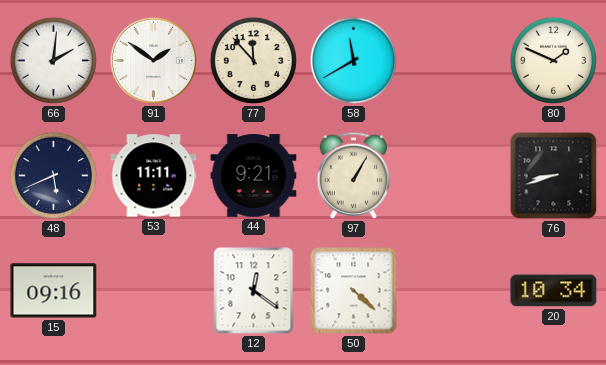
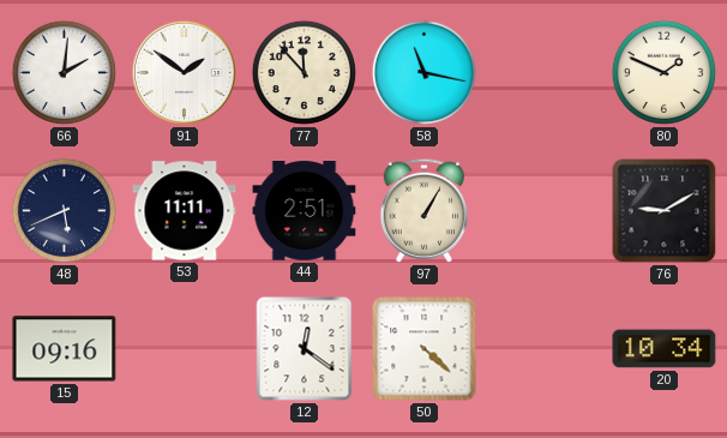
58: 11:40 -> 11:17
44: 9:21 -> 2:51
76: 8:42 -> 9:10
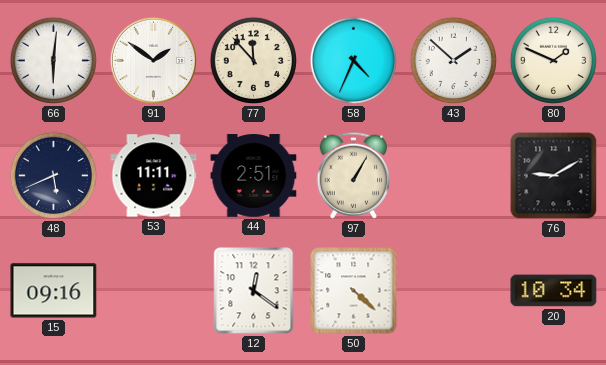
66: 2:01 -> 6:01
58: 11:17 -> 4:34
43: none -> 1:52
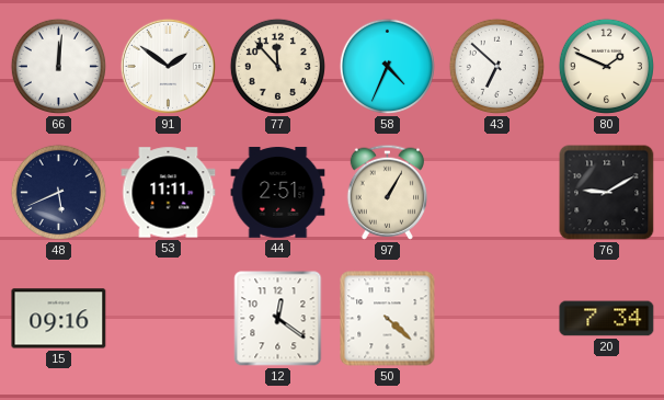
66: 6:01 -> 12:01
43: 1:52 -> 6:52
20: 10:34 -> 7:34
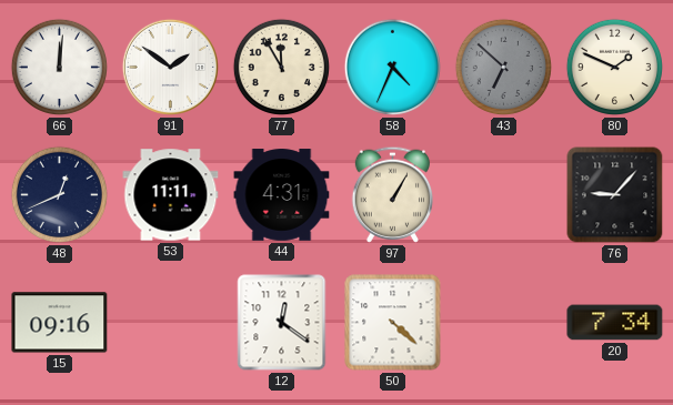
77: 11:53 -> 11:55
43 dial: white -> grey
48: 5:41 -> 12:41
44: 2:51 -> 4:31
76: 9:10 -> 9:07
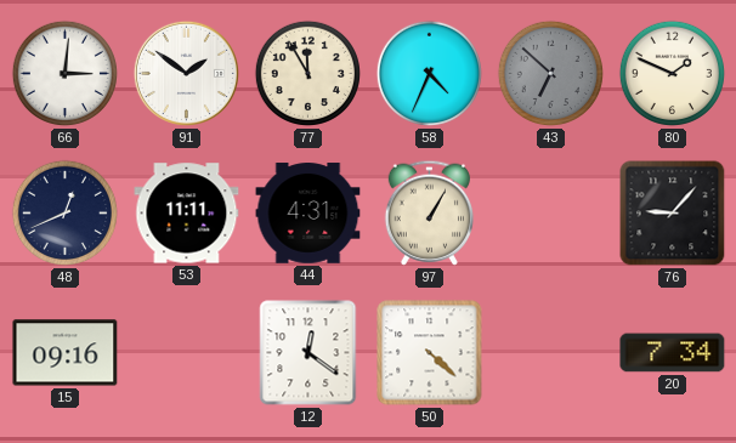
66: 12:01 -> 3:01
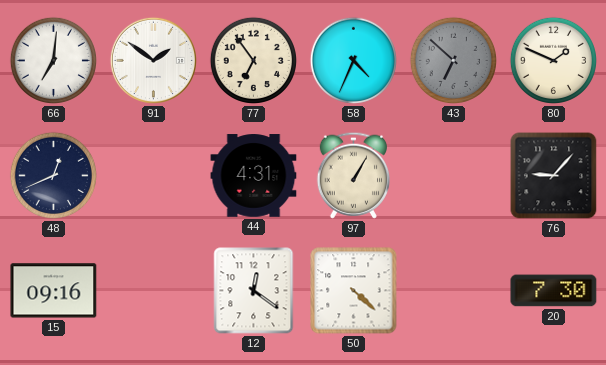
66: 3:01 -> 7:01
77: 11:55 -> 6:54
53: 11:11 -> none
20: 7:34 -> 7:30
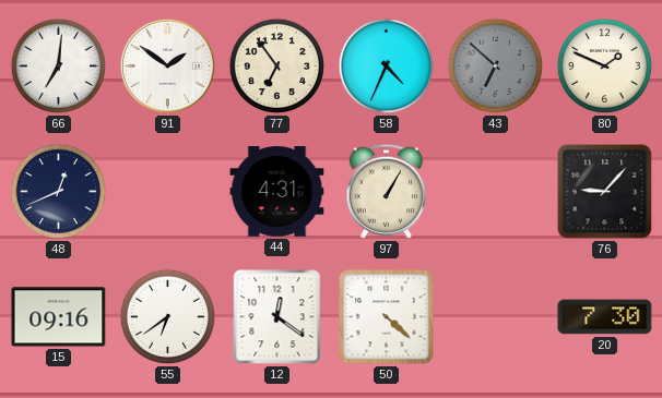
55: none -> 6:39
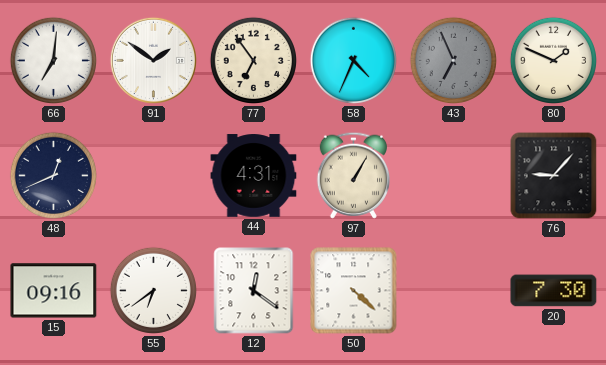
43: 6:52 -> 6:56
